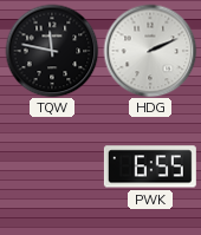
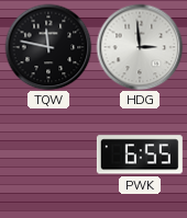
HDG: 2:11 -> 2:59
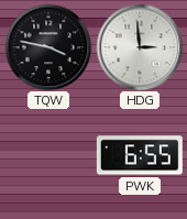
TQW: 11:47 -> 3:47
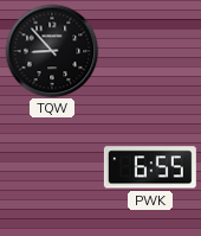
TQW: 3:47 -> 8:53
HDG: 2:59 -> none
